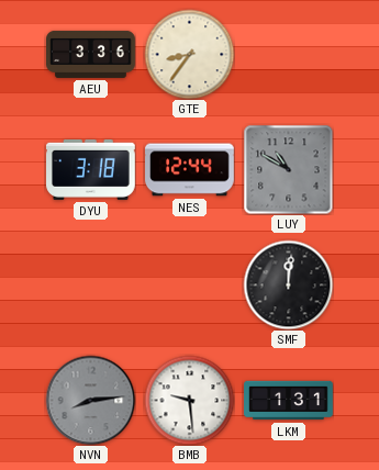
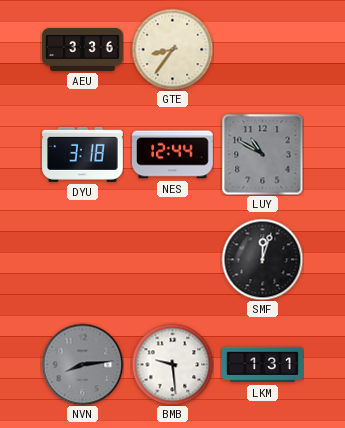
SMF: 12:01 -> 12:03
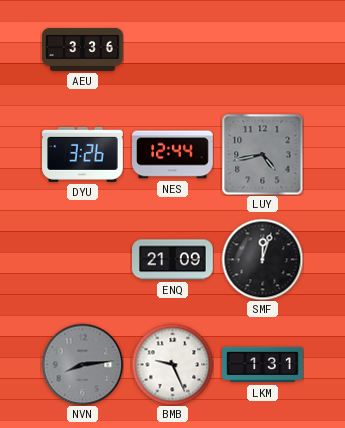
GTE: 8:36 -> none
DYU: 3:18 -> 3:26
LUY: 10:50 -> 4:43
ENQ: none -> 21:09
BMB: 9:29 -> 9:26
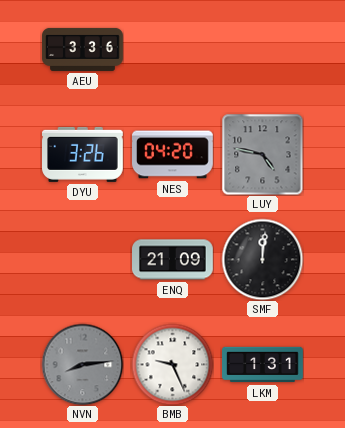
NES: 12:44 -> 04:20
LUY: 4:43 -> 4:47
SMF: 12:03 -> 12:01
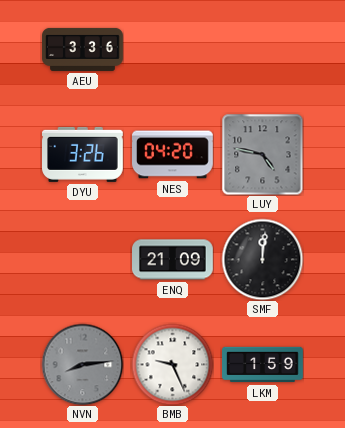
LKM: 1:31 -> 1:59
